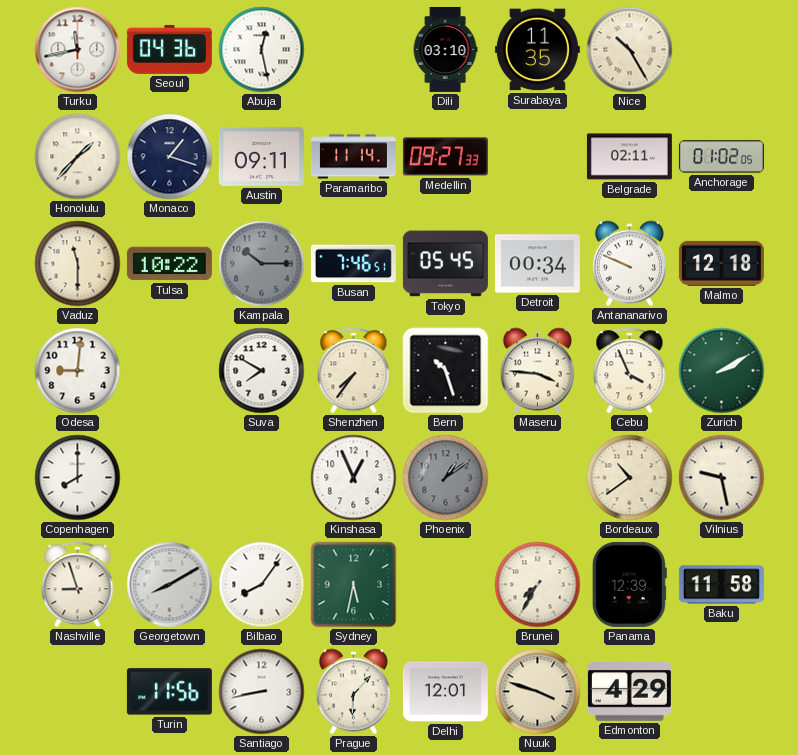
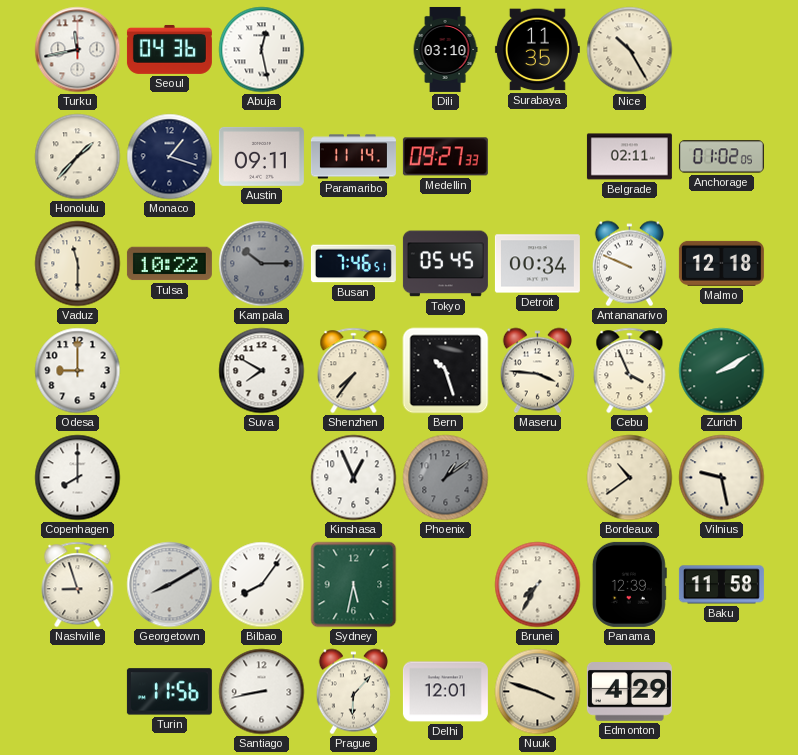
Odesa: 9:01 -> 9:00
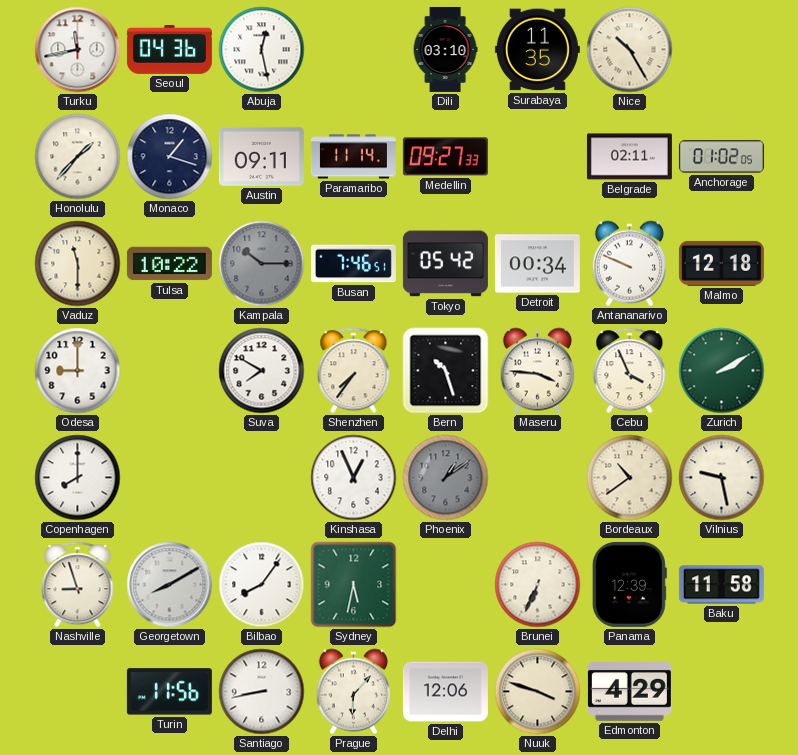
Tokyo: 05:45 -> 05:42
Brunei: 7:35 -> 6:34
Delhi: 12:01 -> 12:06
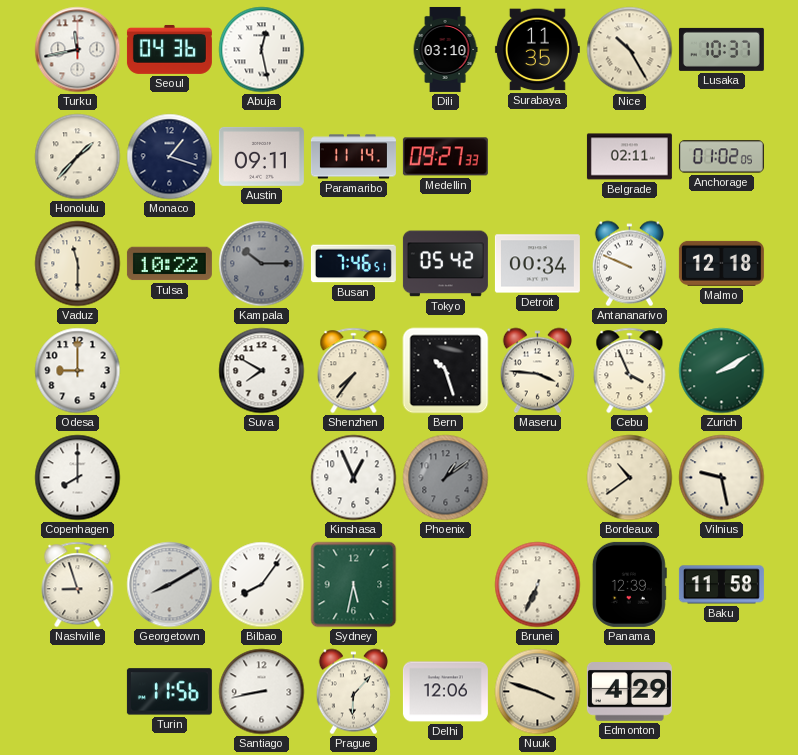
Lusaka: none -> 10:37
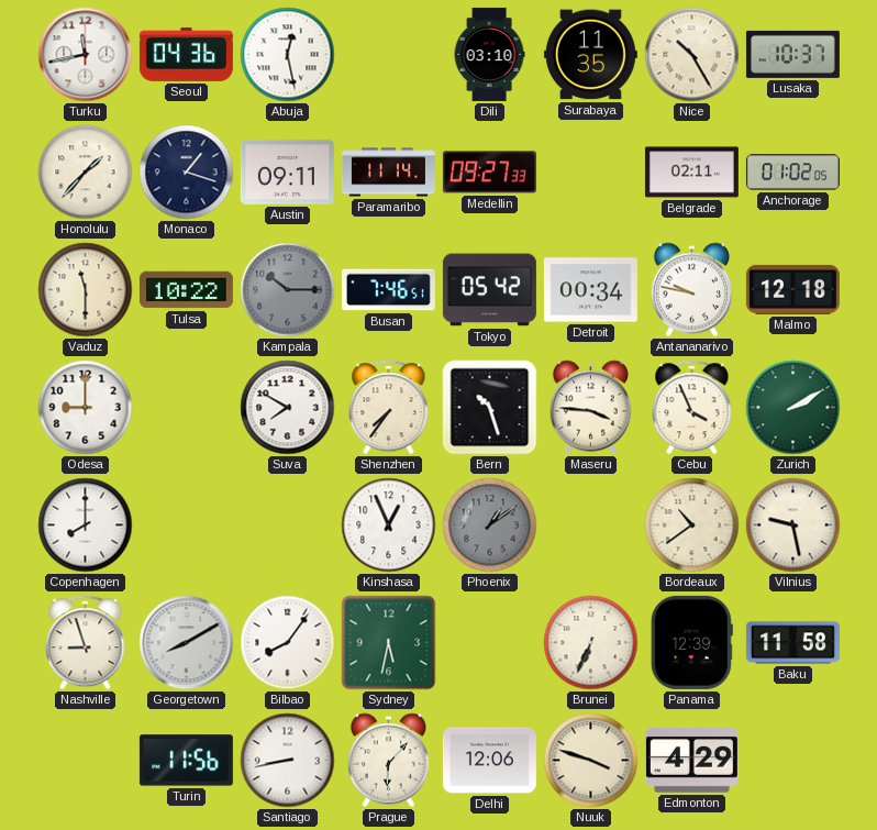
Antananarivo: 9:49 -> 9:47
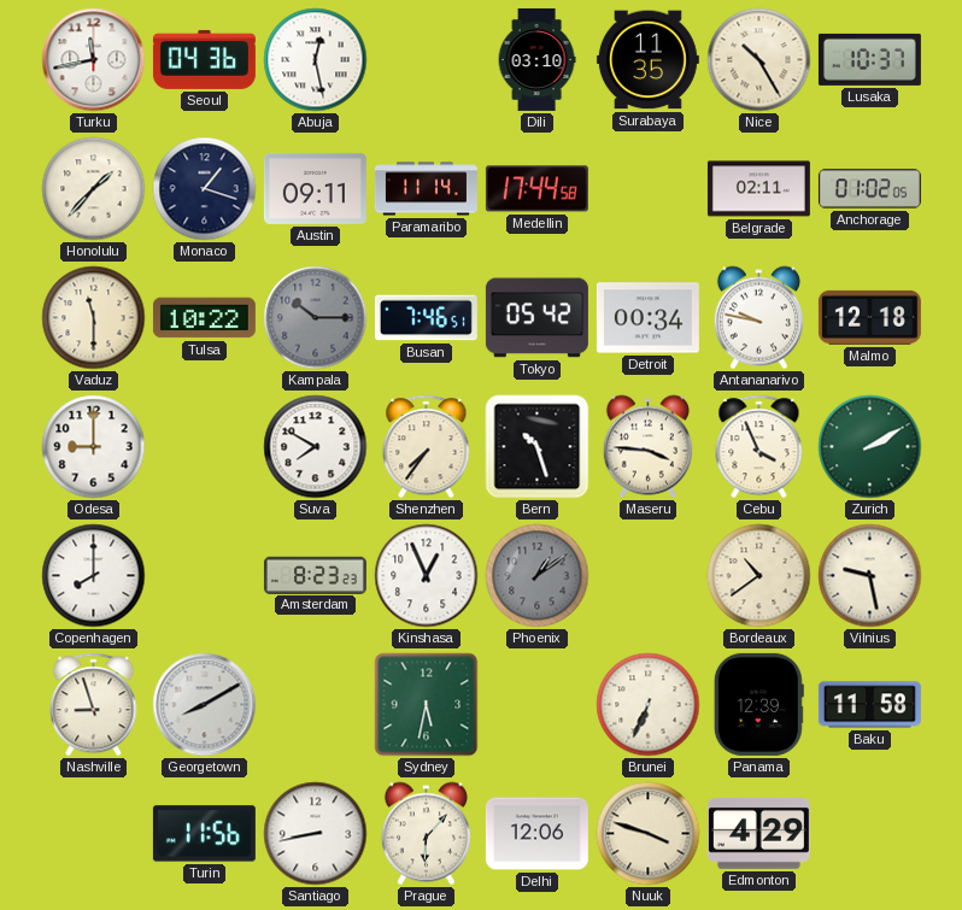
Medellin: 09:27 -> 17:44
Amsterdam: none -> 8:23
Bilbao: 8:06 -> none
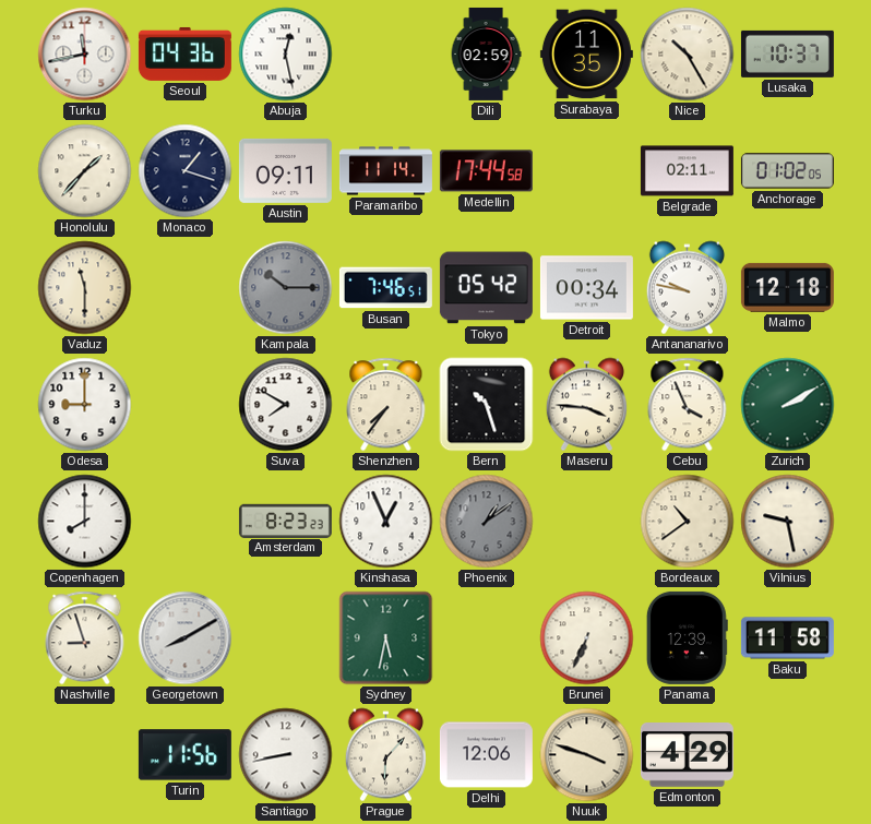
Dili: 03:10 -> 02:59
Tulsa: 10:22 -> none
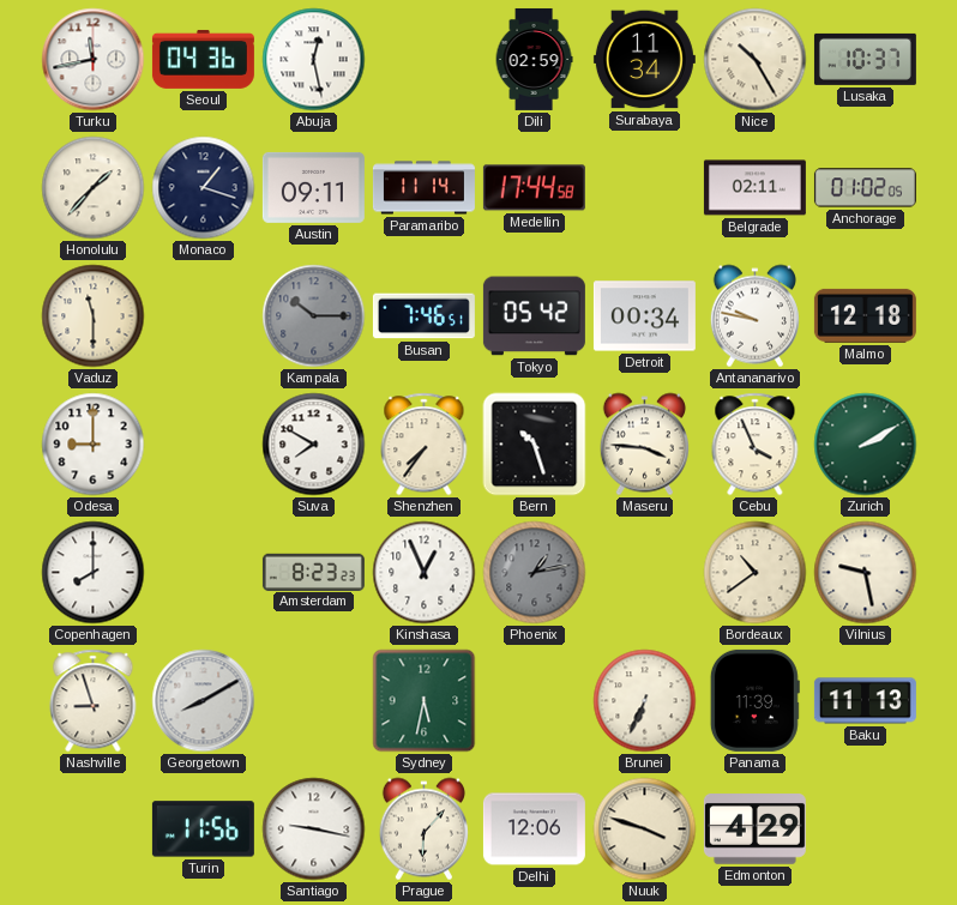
Surabaya: 11:35 -> 11:34
Phoenix: 1:09 -> 1:13
Panama: 12:39 -> 11:39
Baku: 11:58 -> 11:13
Santiago: 8:43 -> 9:17
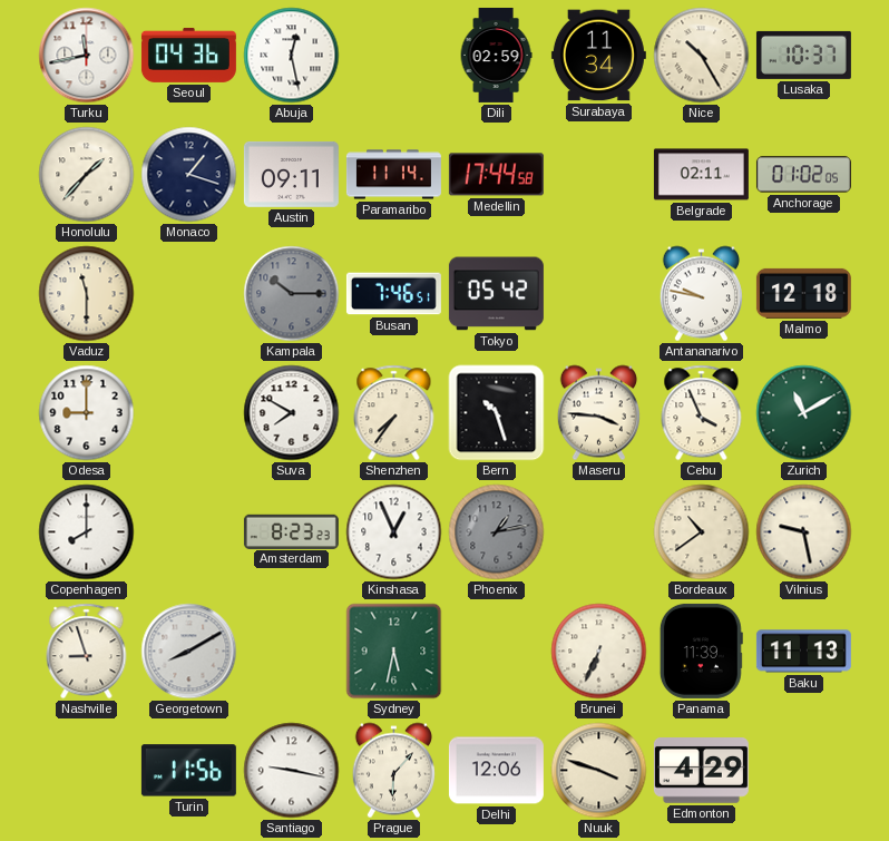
Detroit: 00:34 -> none
Zurich: 2:10 -> 11:10
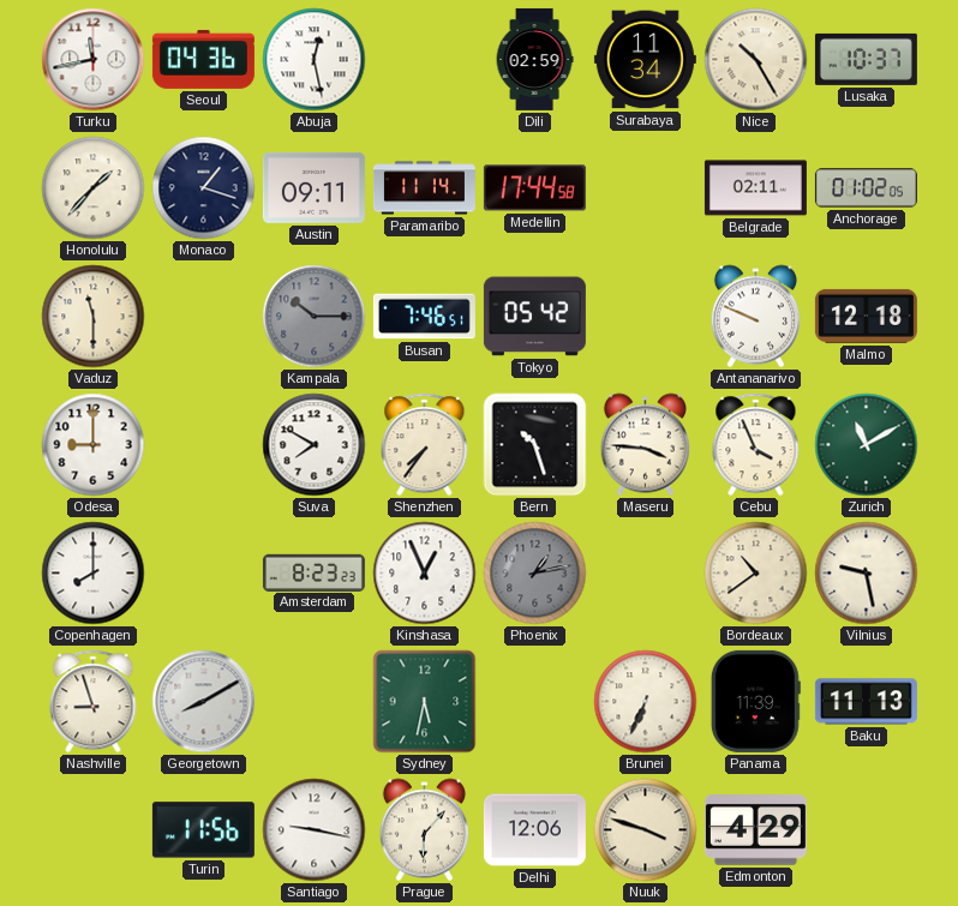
Antananarivo: 9:47 -> 9:49
